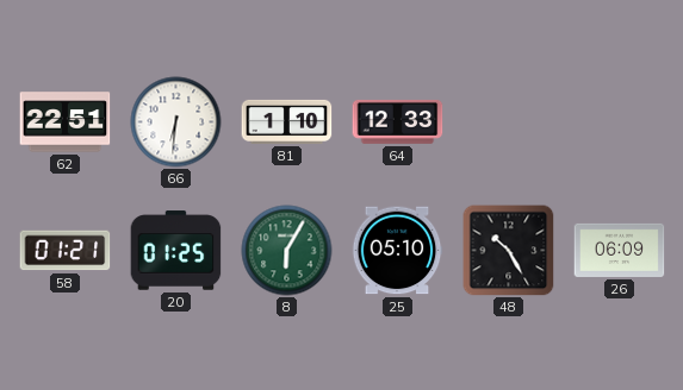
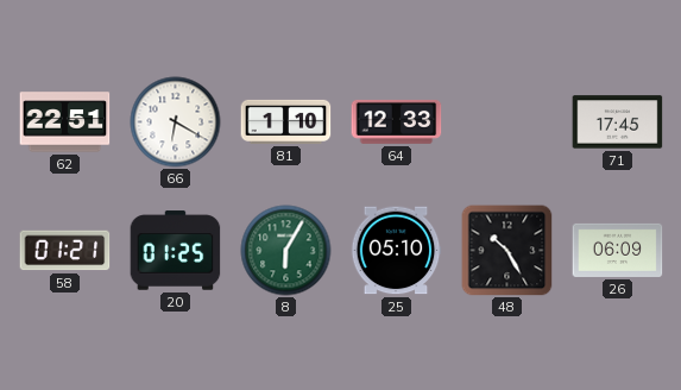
66: 6:31 -> 6:20
71: none -> 17:45
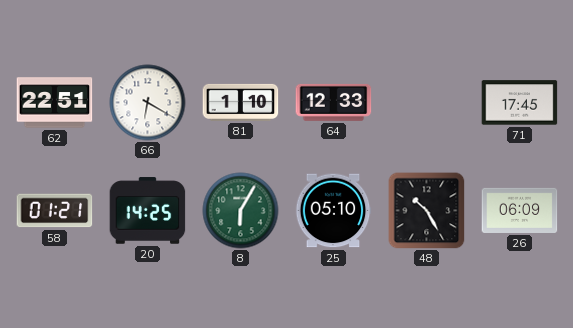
20: 01:25 -> 14:25
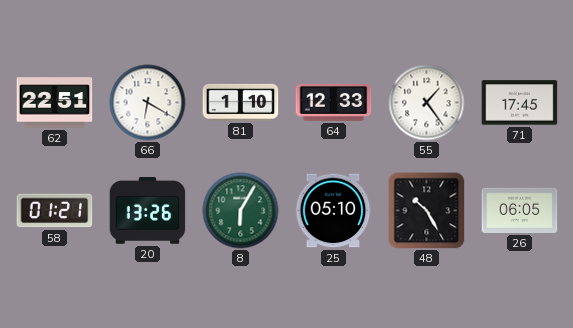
55: none -> 1:24
20: 14:25 -> 13:26
26: 06:09 -> 06:05
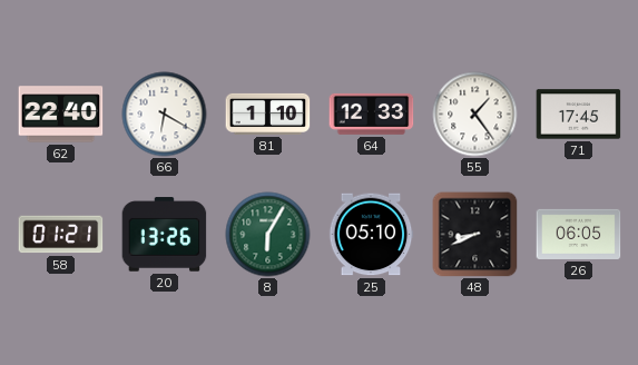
62: 22:51 -> 22:40
48: 10:25 -> 8:41
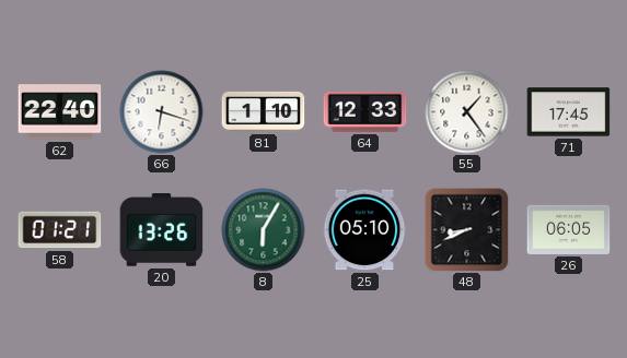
66: 6:20 -> 6:18
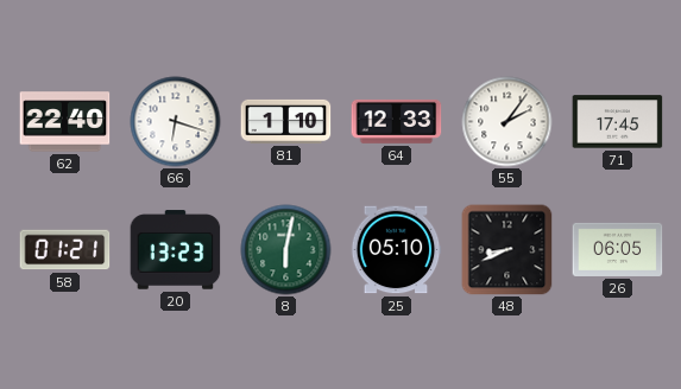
55: 1:24 -> 2:06
20: 13:26 -> 13:23
8: 6:05 -> 6:02
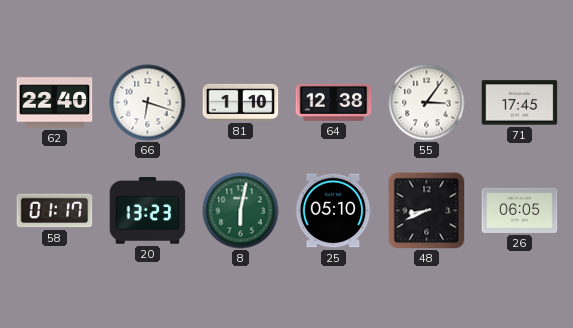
64: 12:33 -> 12:38
55: 2:06 -> 3:06
58: 01:21 -> 01:17
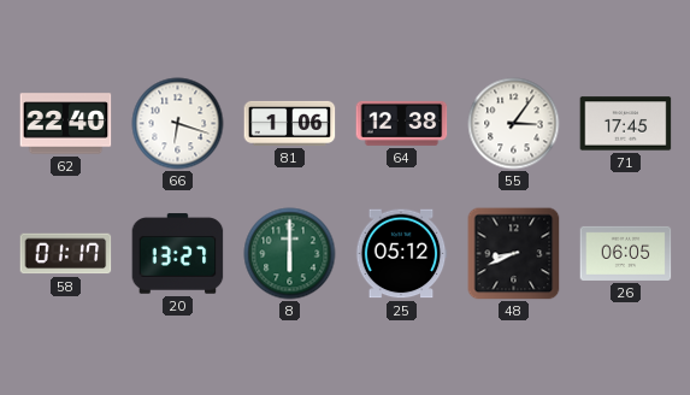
81: 1:10 -> 1:06
20: 13:23 -> 13:27
8: 6:02 -> 6:00
25: 05:10 -> 05:12
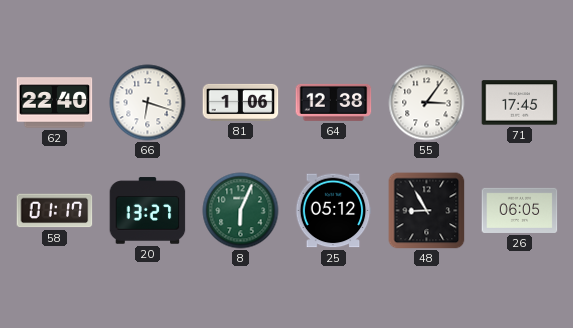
8: 6:00 -> 6:04
48: 8:41 -> 8:55
